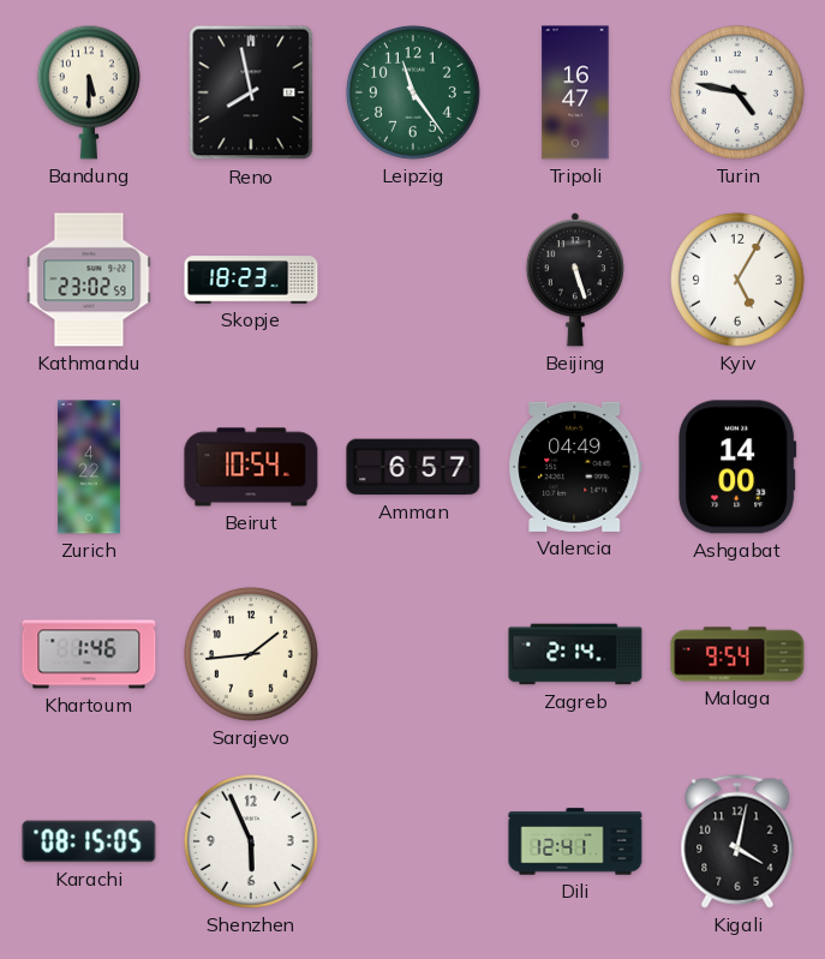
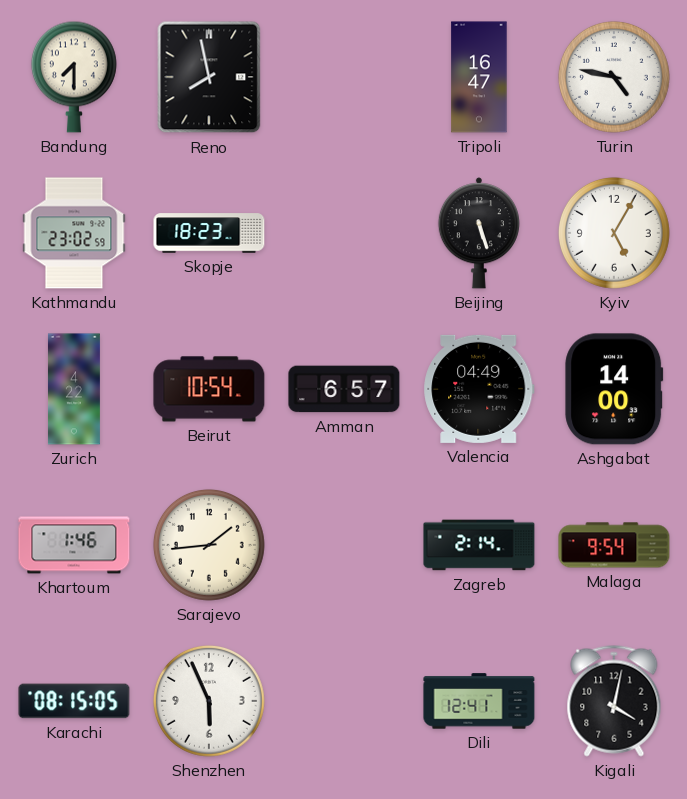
Bandung: 5:30 -> 7:30
Leipzig: 11:24 -> none
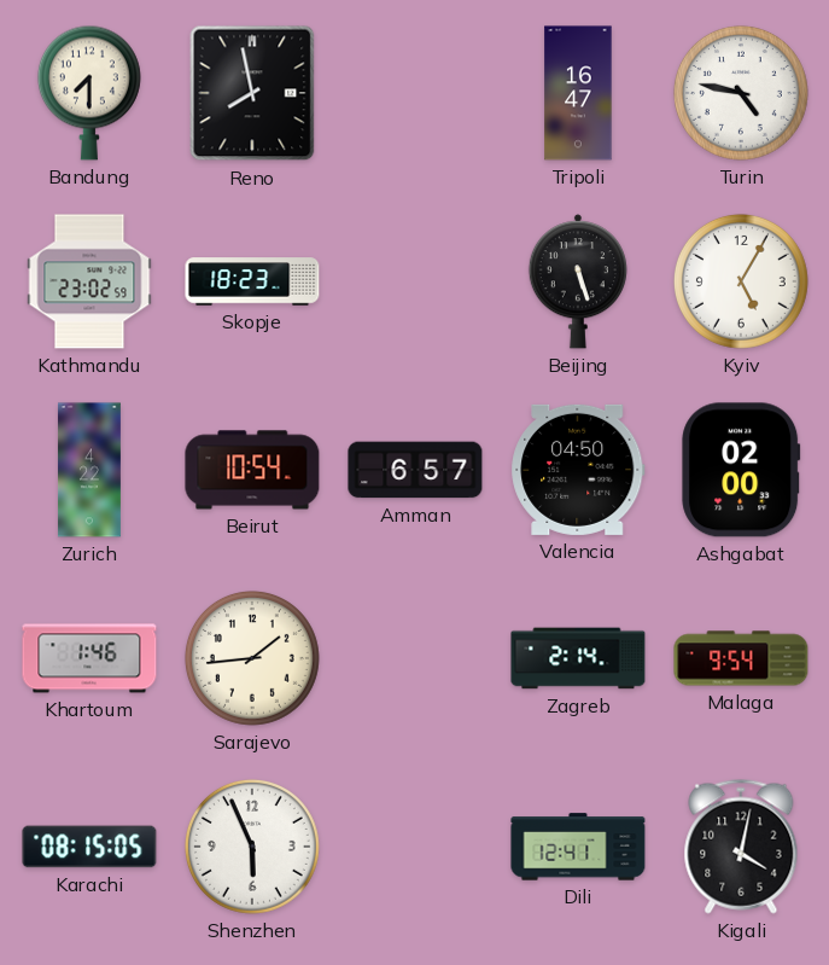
Valencia: 04:49 -> 04:50
Ashgabat: 14:00 -> 02:00
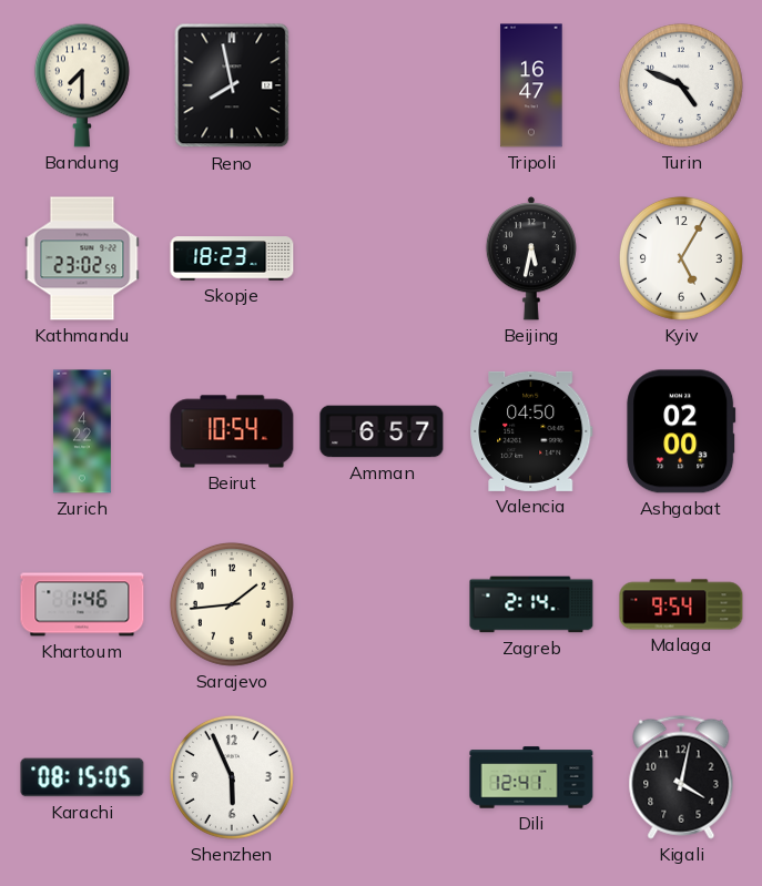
Turin: 4:47 -> 4:49
Beijing: 5:27 -> 5:32
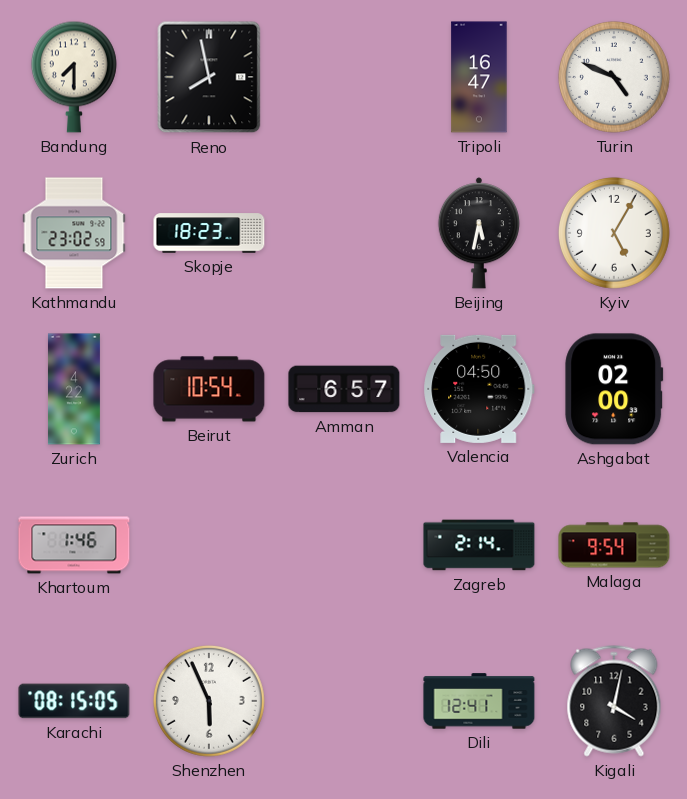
Sarajevo: 1:44 -> none
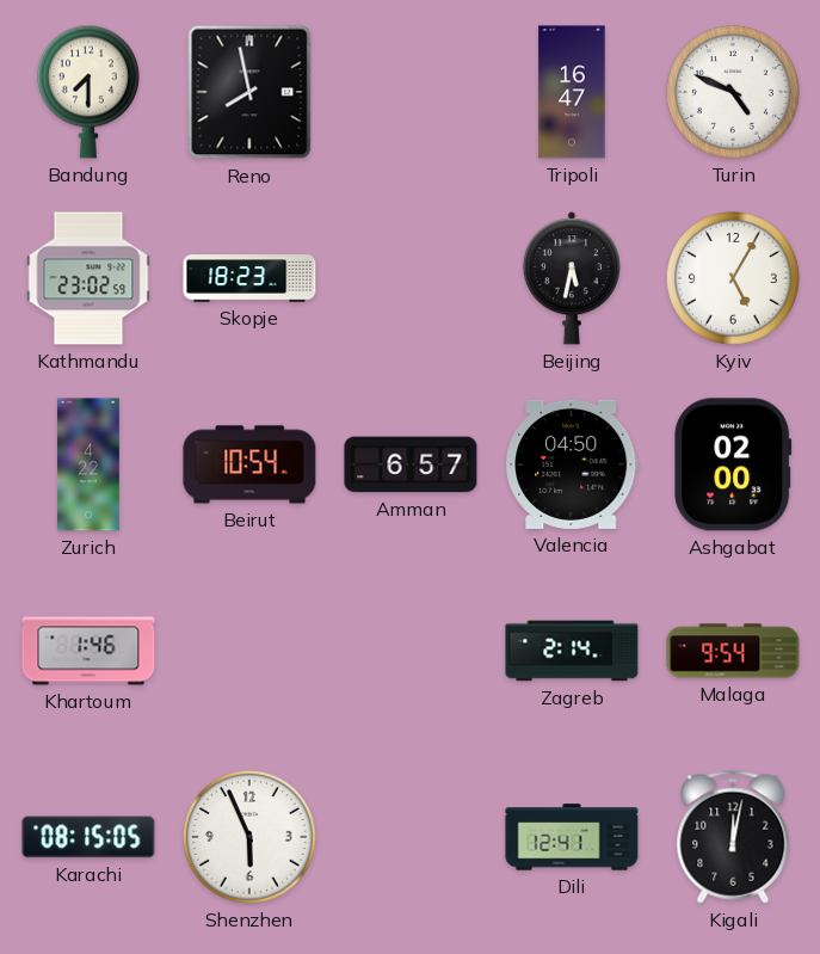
Kigali: 4:02 -> 12:02
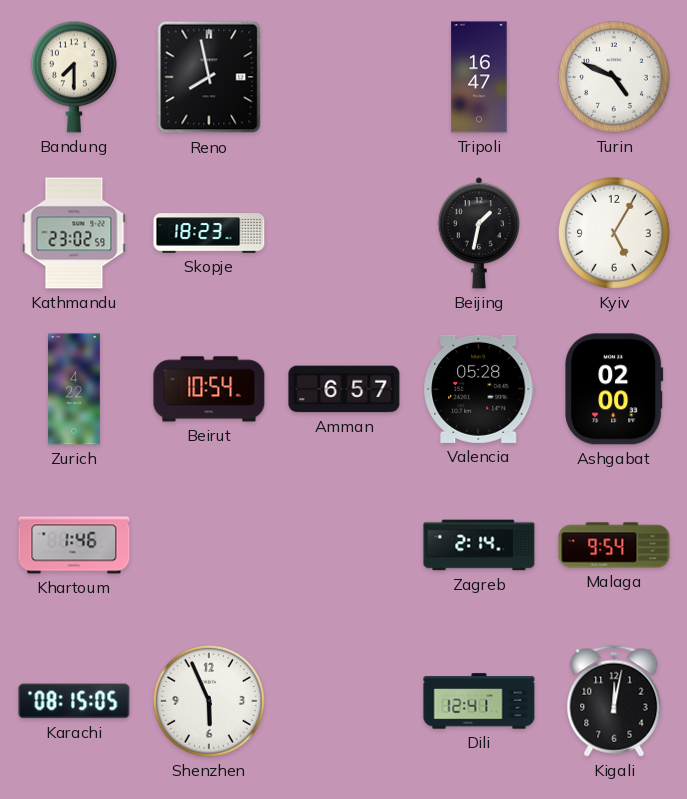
Beijing: 5:32 -> 1:32
Valencia: 04:50 -> 05:28
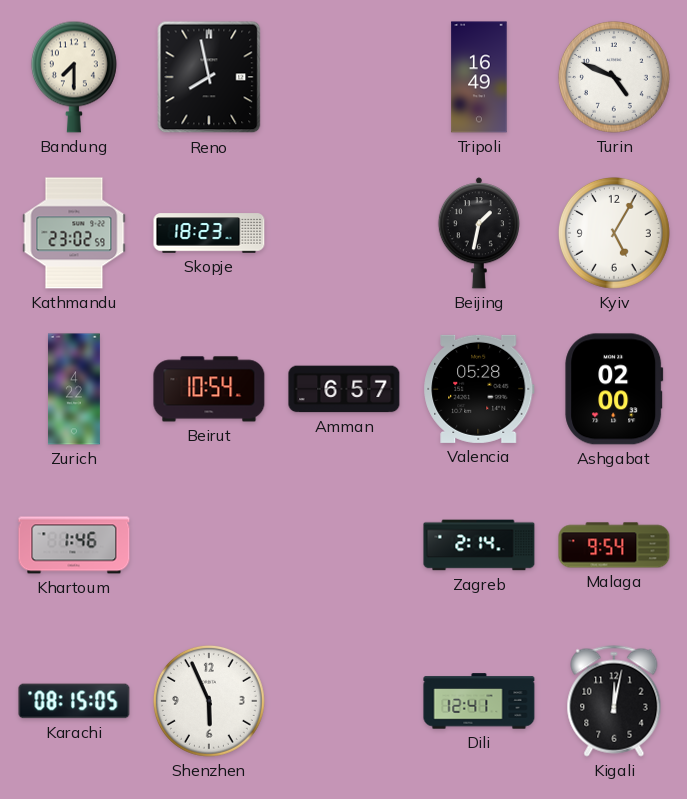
Tripoli: 16:47 -> 16:49
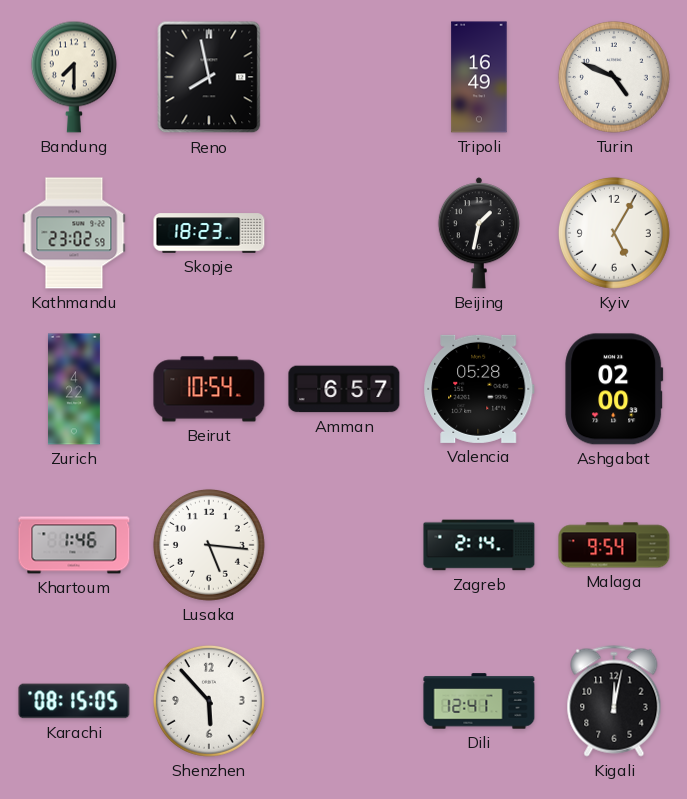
Lusaka: none -> 5:16
Shenzhen: 5:56 -> 5:53
